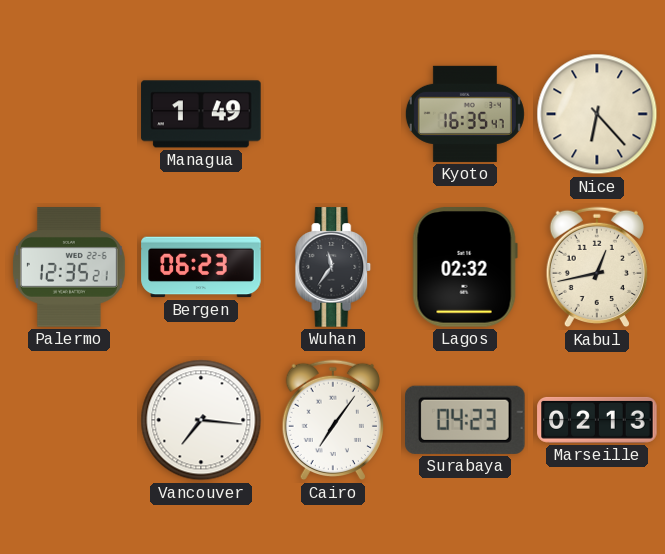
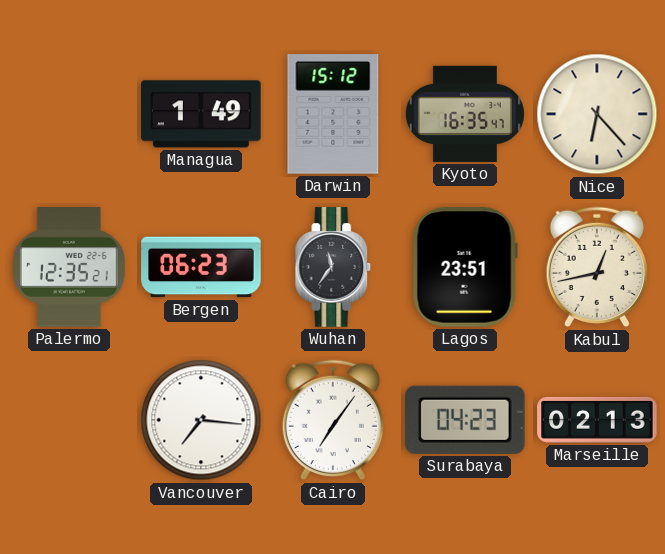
Darwin: none -> 15:12
Lagos: 02:32 -> 23:51
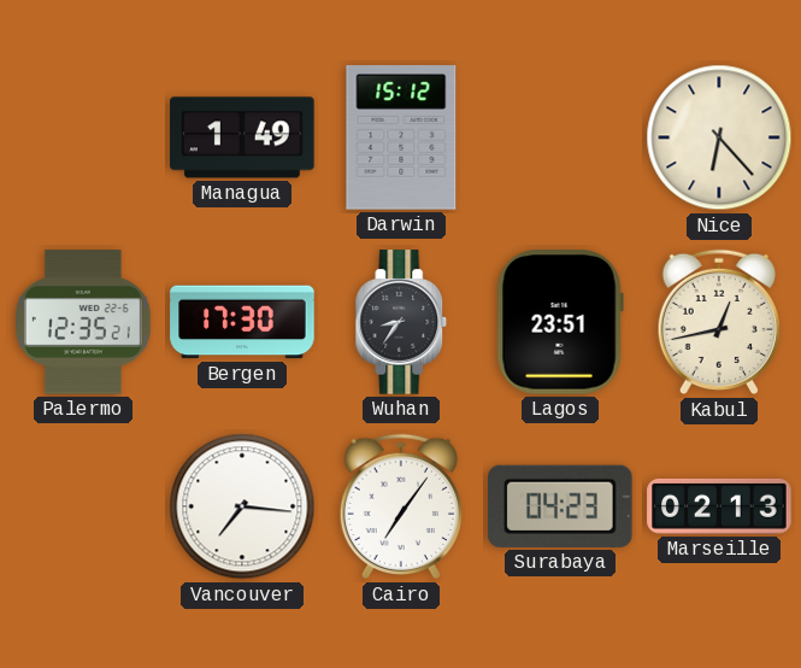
Kyoto: 16:35 -> none
Bergen: 06:23 -> 17:30
Wuhan: 11:36 -> 8:36
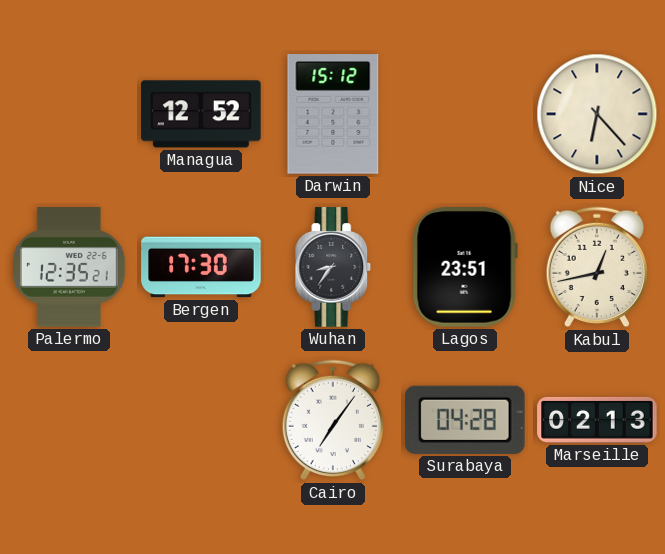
Managua: 1:49 -> 12:52
Vancouver: 7:16 -> none
Surabaya: 04:23 -> 04:28
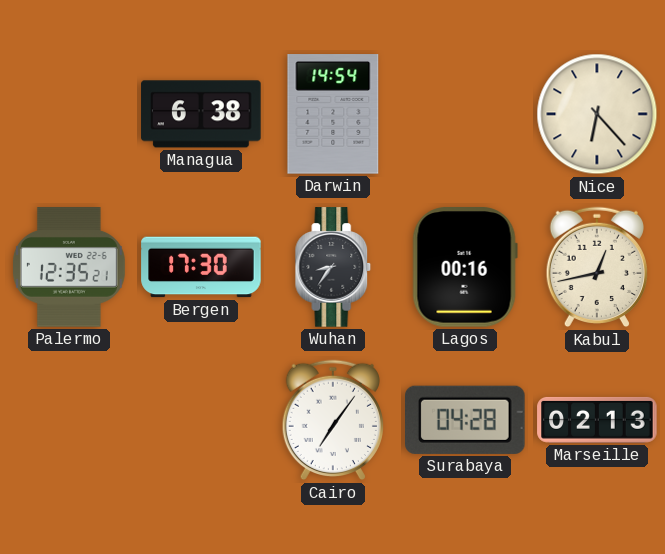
Managua: 12:52 -> 6:38
Darwin: 15:12 -> 14:54
Lagos: 23:51 -> 00:16
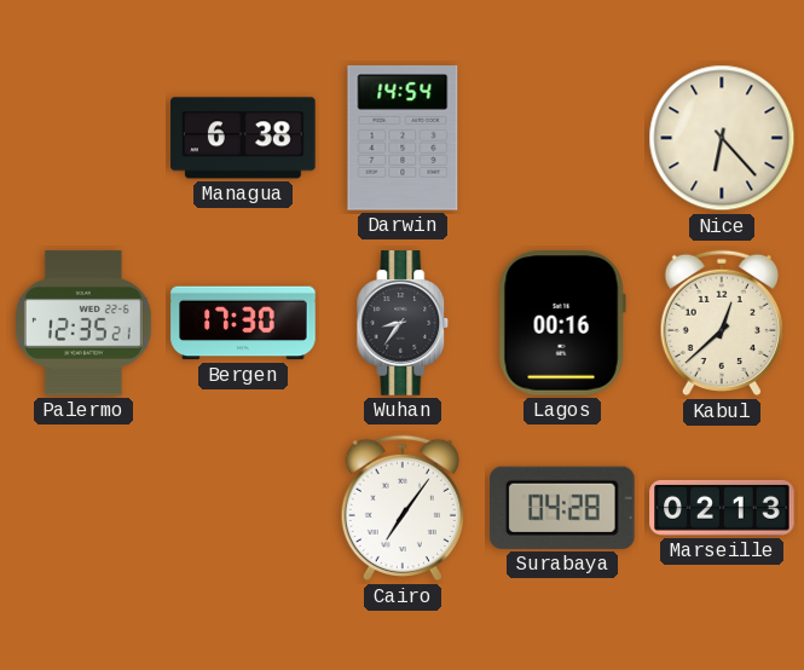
Kabul: 12:43 -> 12:38
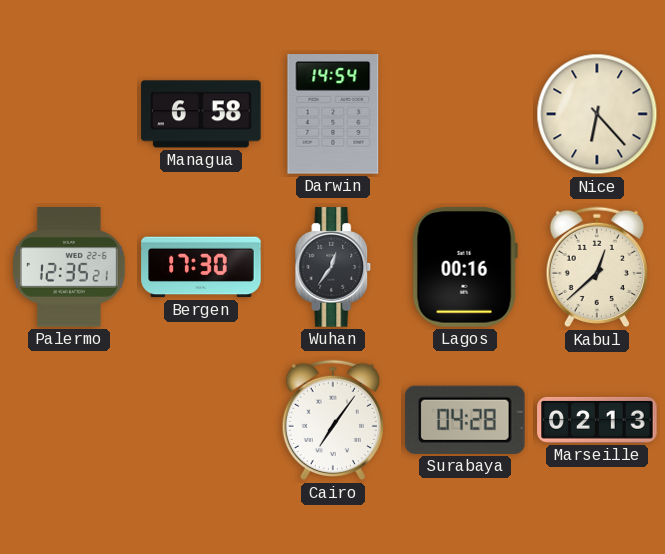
Managua: 6:38 -> 6:58
Wuhan: 8:36 -> 12:36
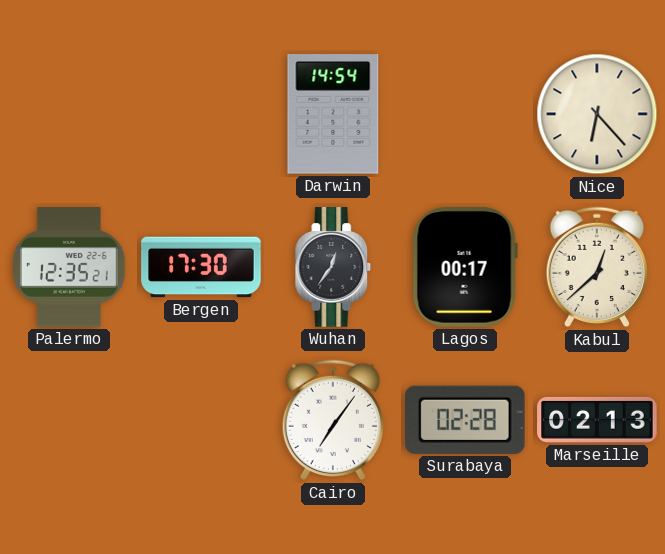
Managua: 6:58 -> none
Lagos: 00:16 -> 00:17
Surabaya: 04:28 -> 02:28
